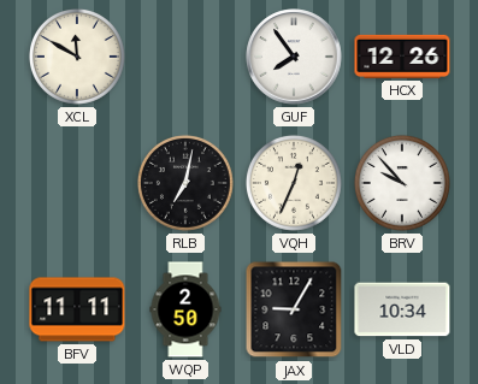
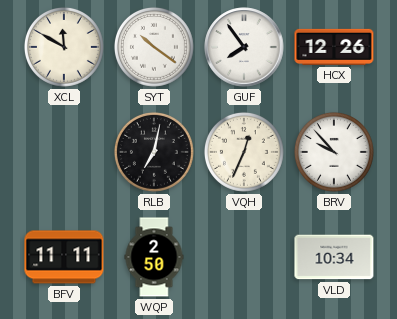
SYT: none -> 10:21
JAX: 9:05 -> none
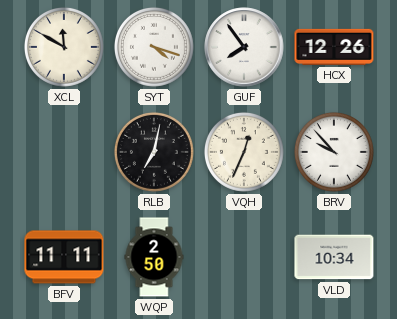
SYT: 10:21 -> 4:18
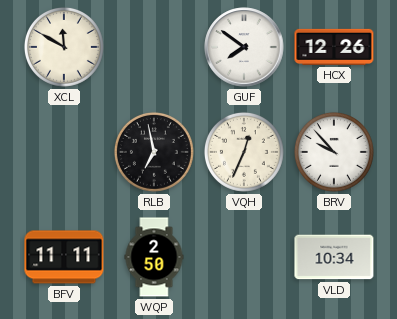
SYT: 4:18 -> none
GUF: 7:54 -> 7:51
RLB: 7:02 -> 6:58
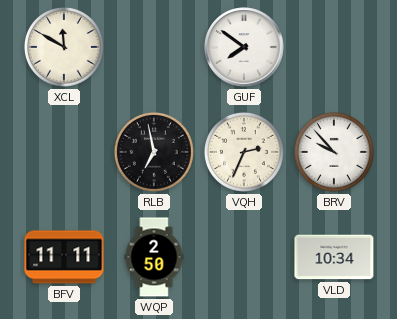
HCX: 12:26 -> none
VQH: 12:34 -> 2:34
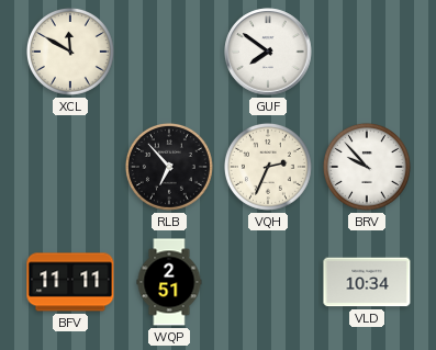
RLB: 6:58 -> 6:53
WQP: 2:50 -> 2:51
